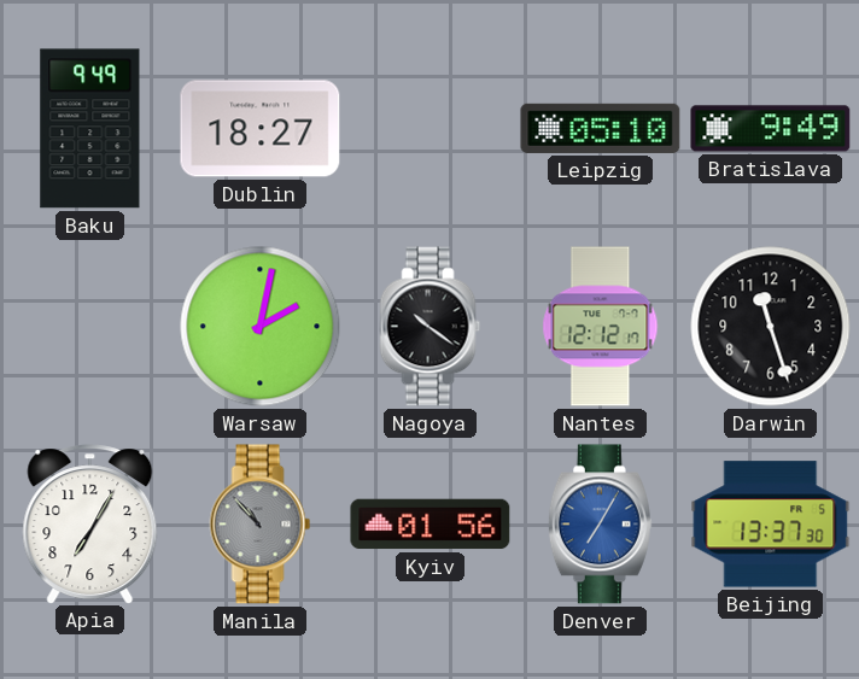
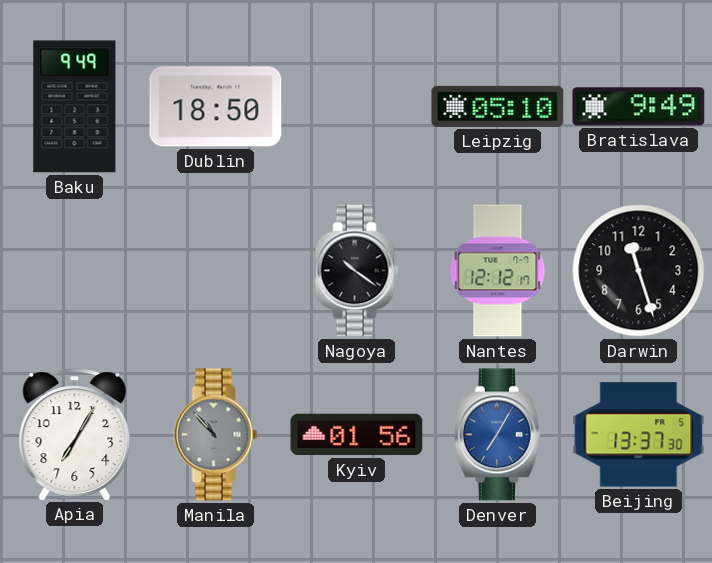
Dublin: 18:27 -> 18:50
Warsaw: 2:02 -> none
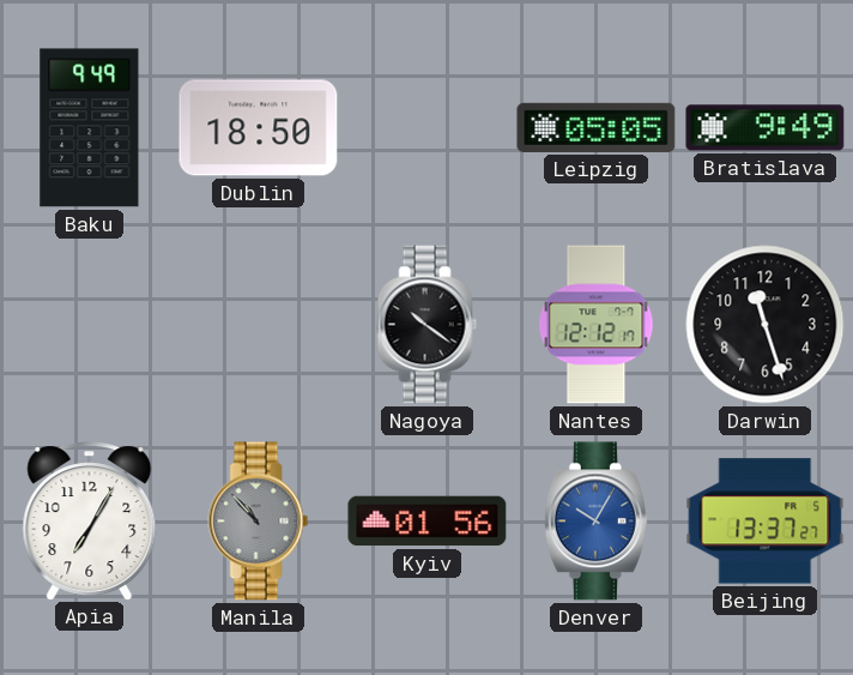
Leipzig: 05:10 -> 05:05
Denver: 7:05 -> 10:05
Beijing: 13:37:30 -> 13:37:27
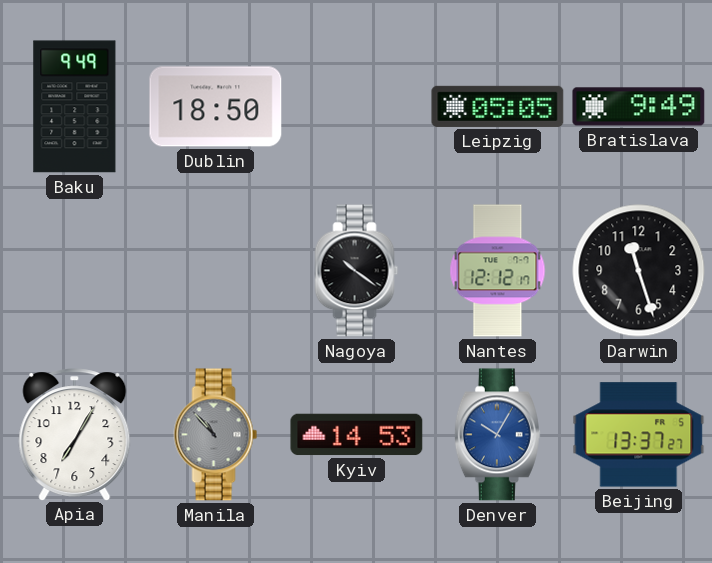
Kyiv: 01:56 -> 14:53
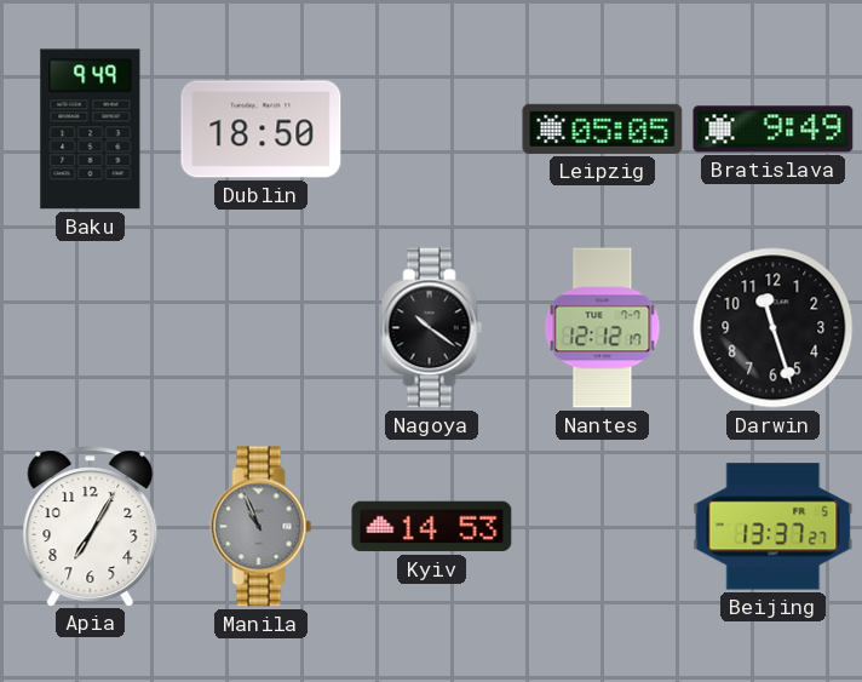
Manila: 10:53 -> 10:56
Denver: 10:05 -> none
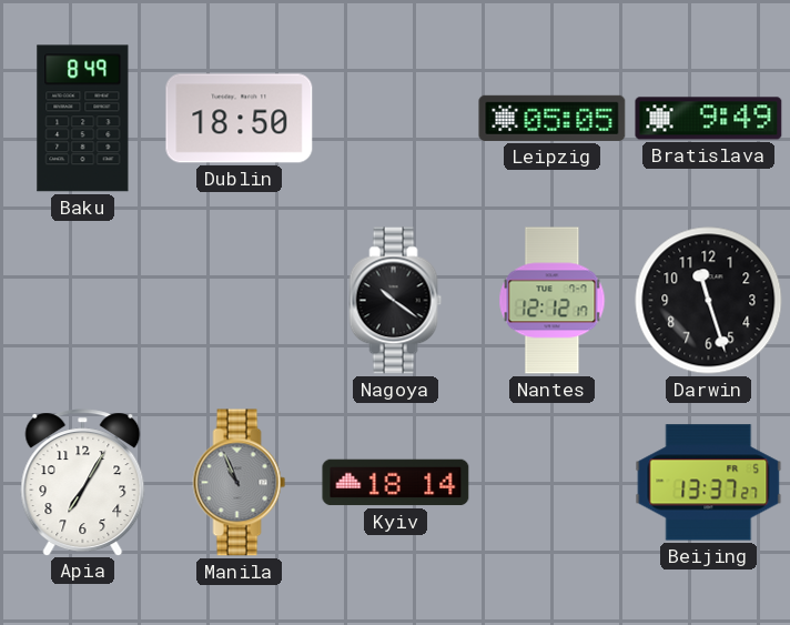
Baku: 9:49 -> 8:49
Kyiv: 14:53 -> 18:14
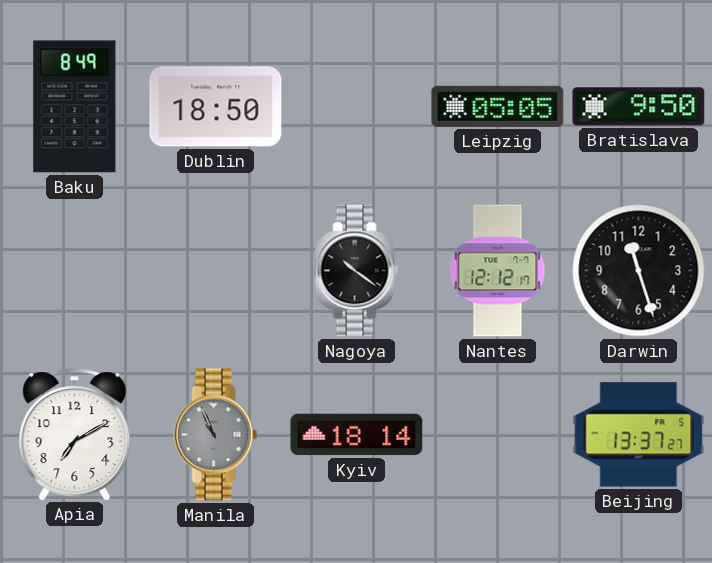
Bratislava: 9:49 -> 9:50
Apia: 7:05 -> 7:10
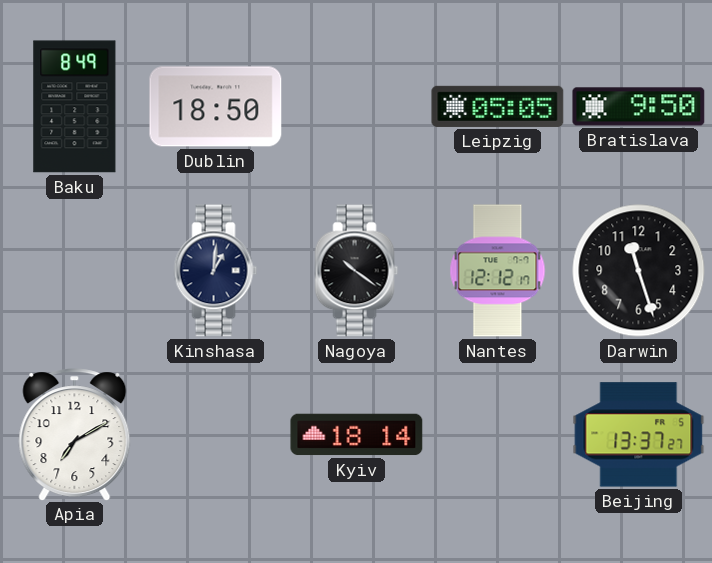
Kinshasa: none -> 1:01
Manila: 10:56 -> none
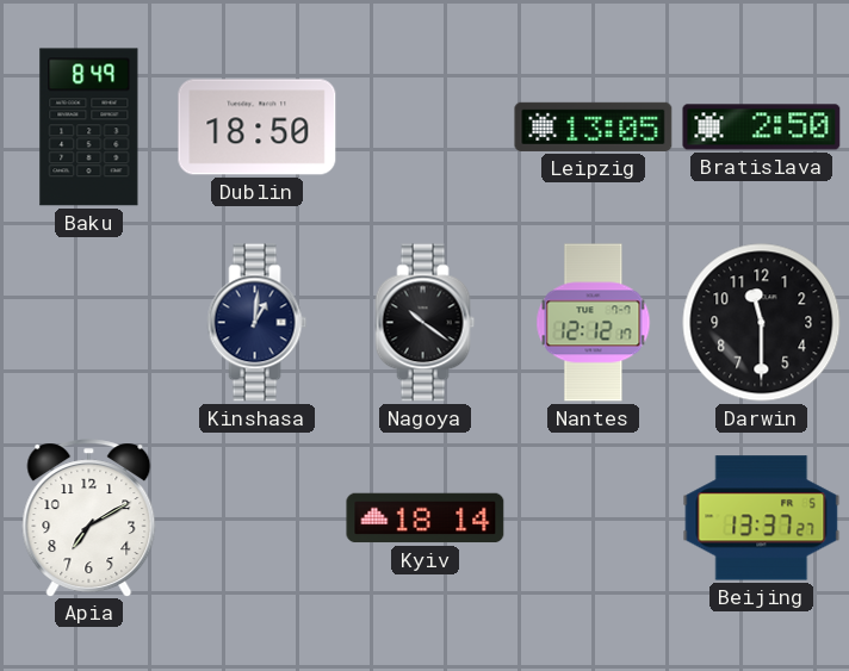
Leipzig: 05:05 -> 13:05
Bratislava: 9:50 -> 2:50
Darwin: 11:27 -> 11:30
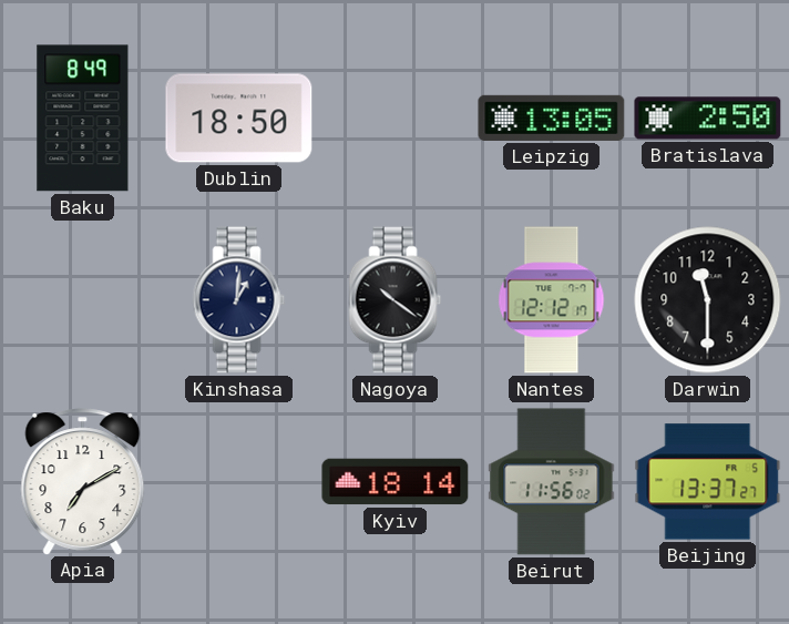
Beirut: none -> 11:56
